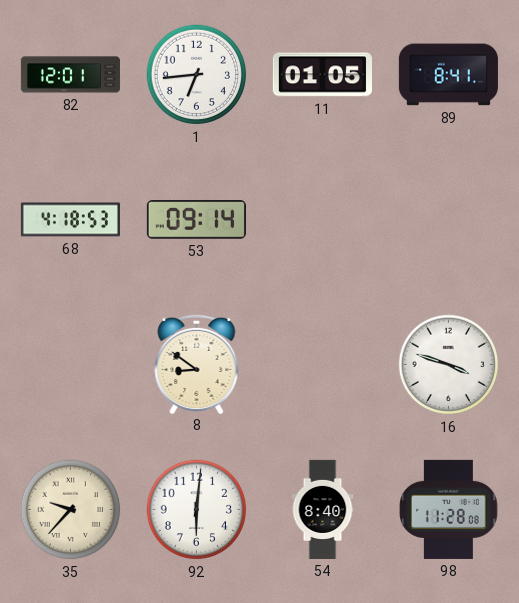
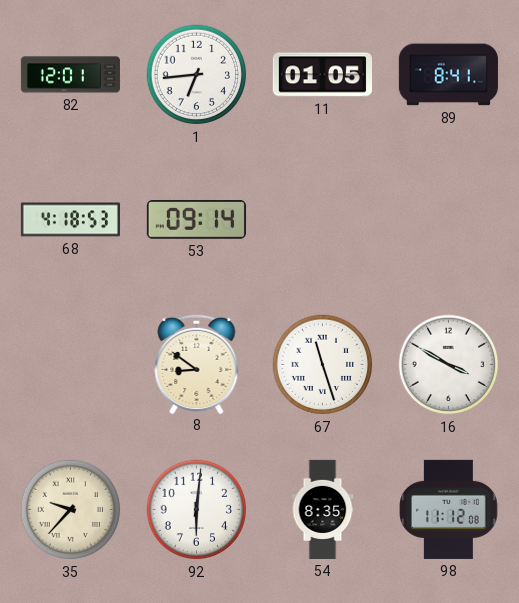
67: none -> 11:27
16: 3:48 -> 3:50
54: 8:40 -> 8:35
98: 11:28 -> 11:12
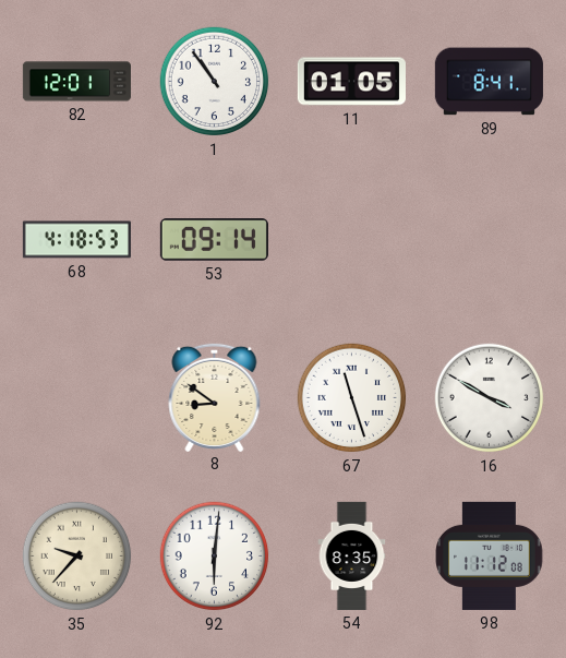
1: 6:44 -> 10:54
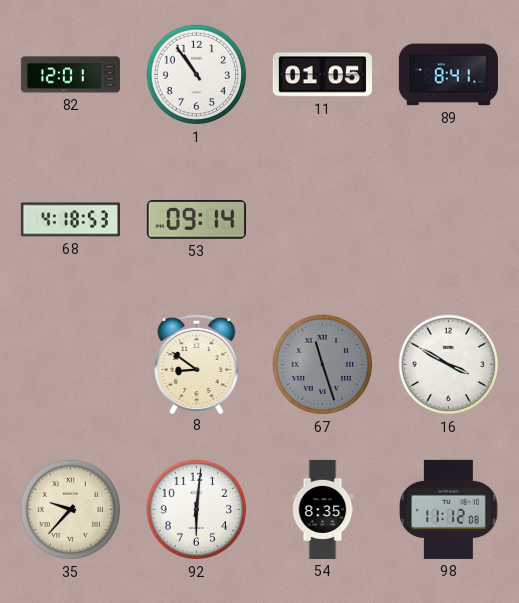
67 dial: white -> grey
